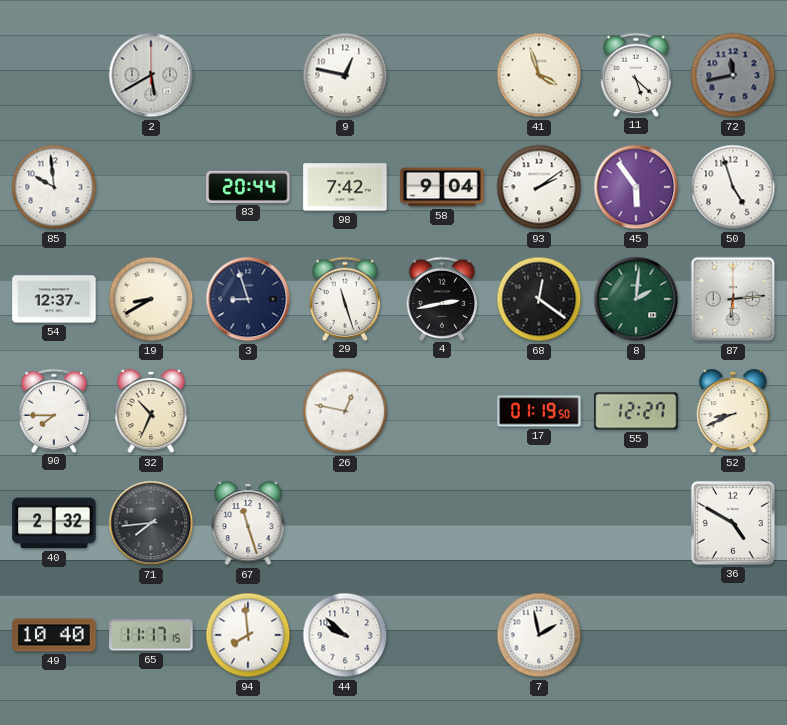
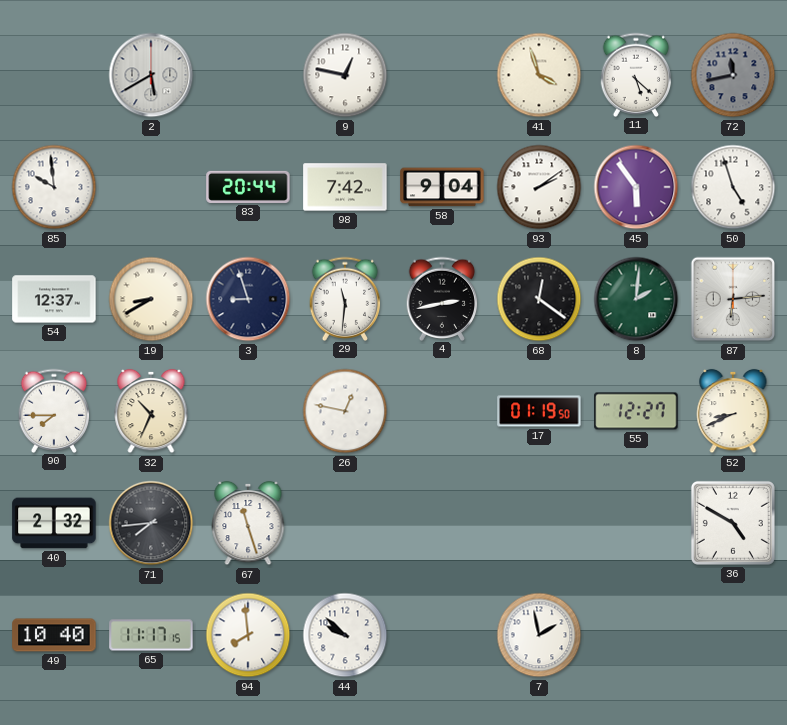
29: 11:27 -> 11:31
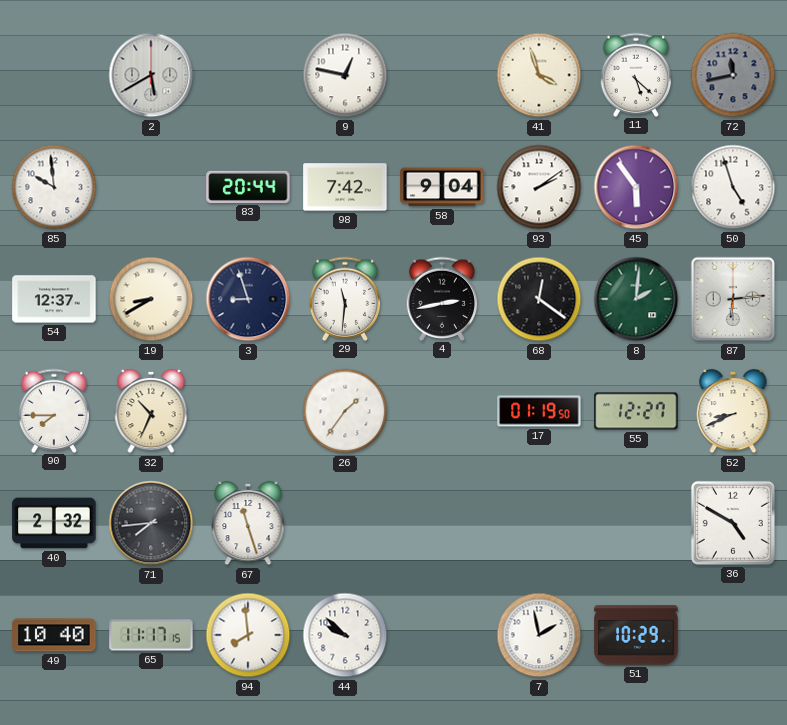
26: 12:47 -> 1:36
51: none -> 10:29
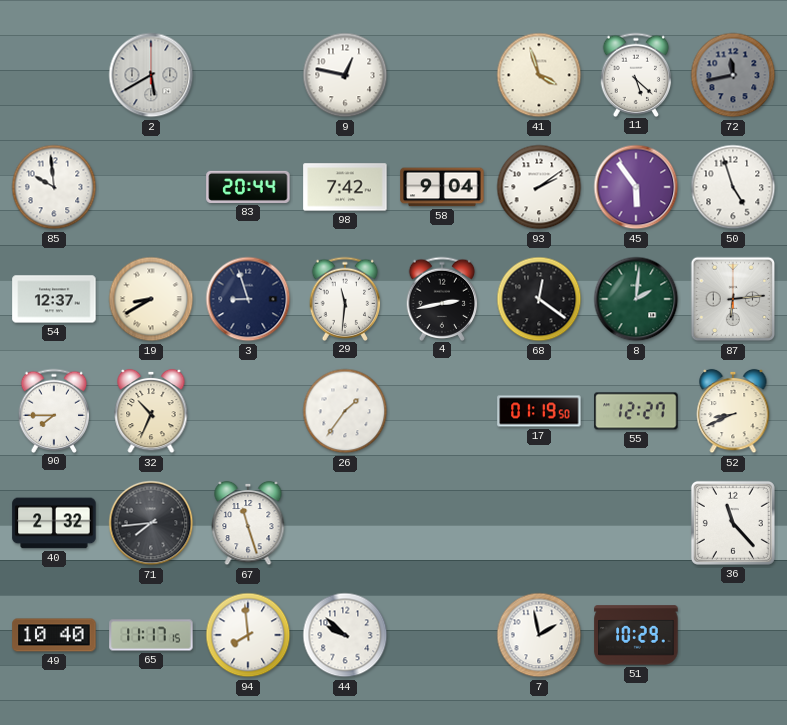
36: 4:50 -> 11:23
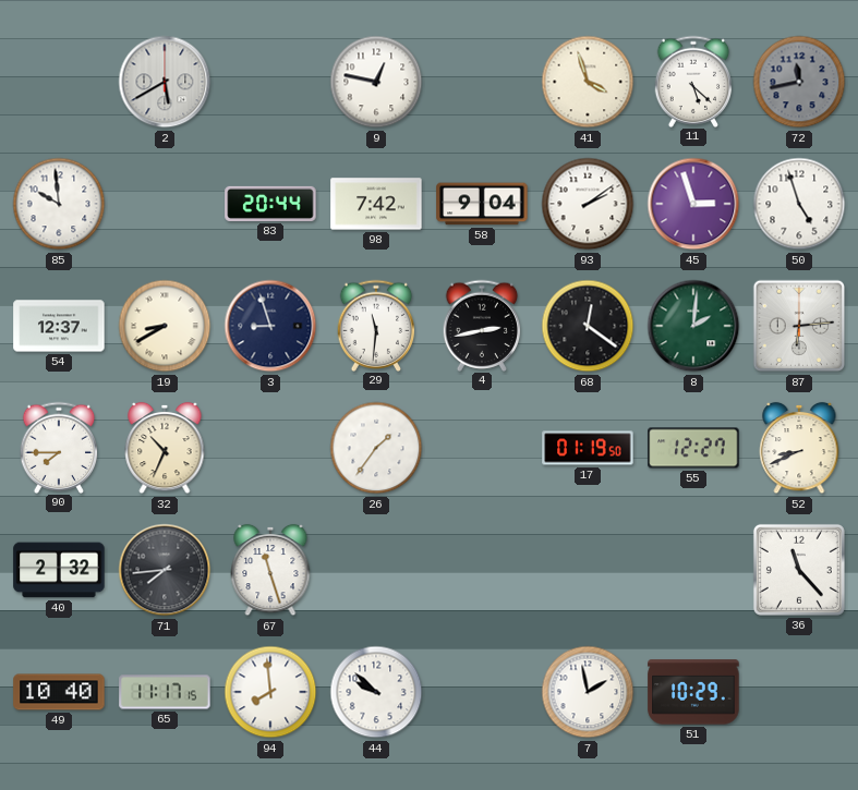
45: 5:54 -> 2:57
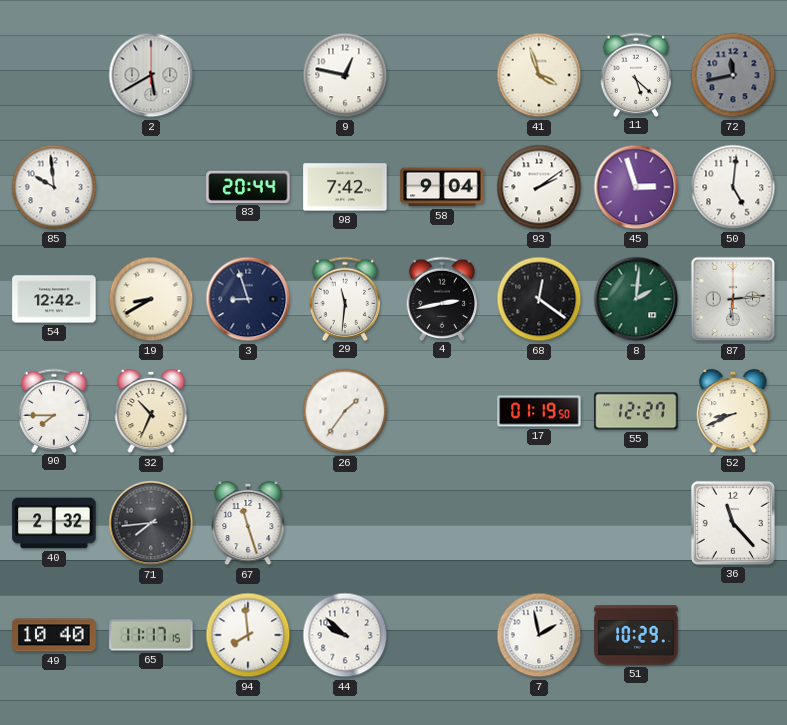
50: 4:57 -> 5:01
54: 12:37 -> 12:42
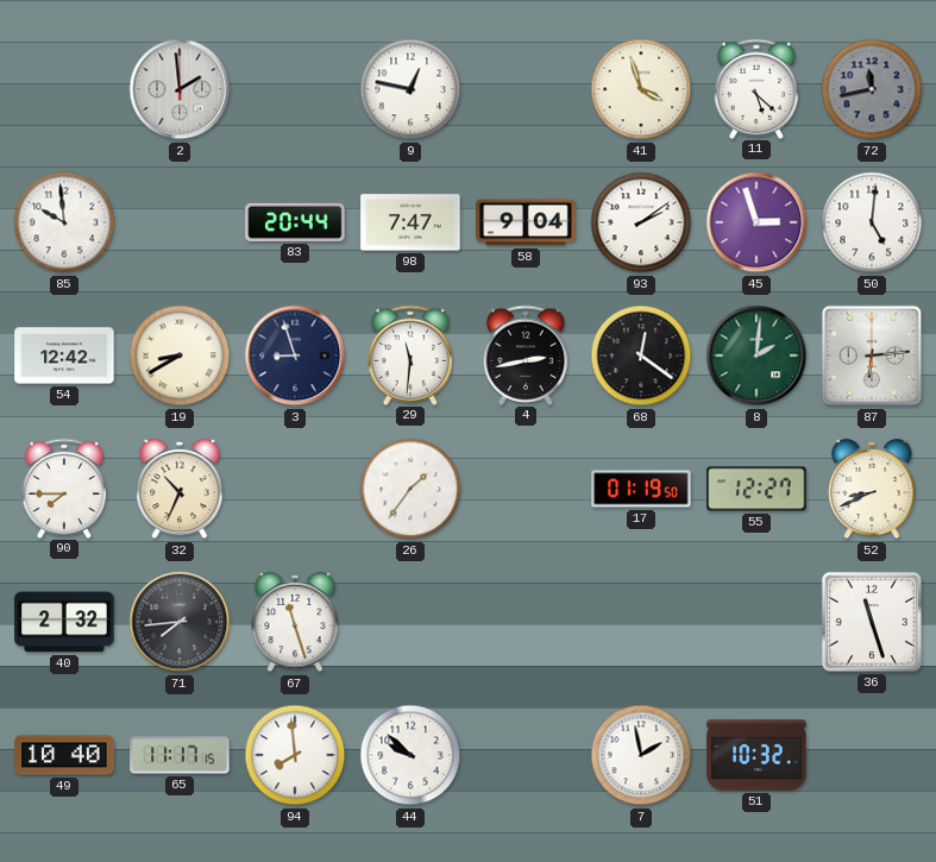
2: 5:40 -> 1:59
98: 7:42 -> 7:47
36: 11:23 -> 11:27
51: 10:29 -> 10:32
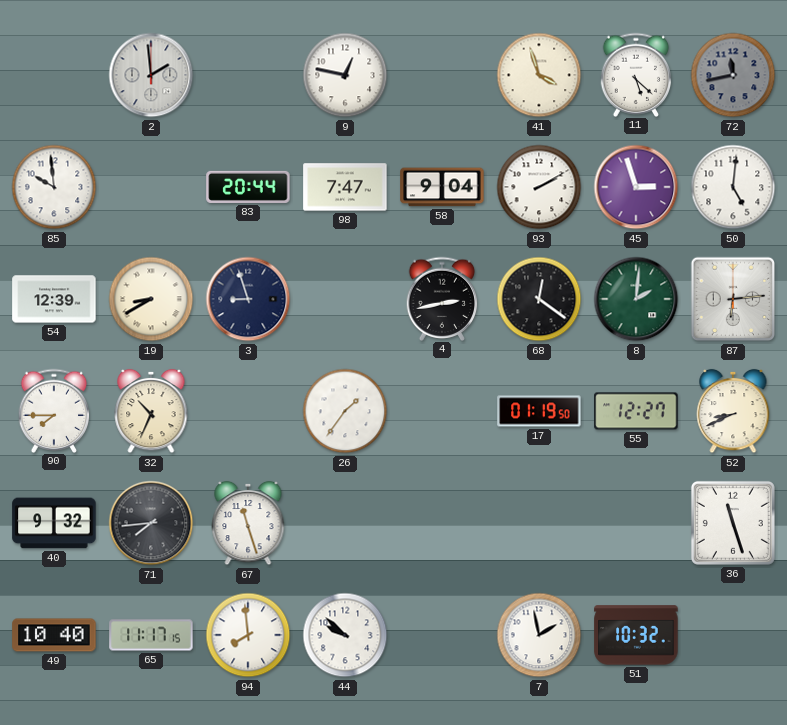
93: 2:09 -> 2:10
54: 12:42 -> 12:39
29: 11:31 -> none
40: 2:32 -> 9:32
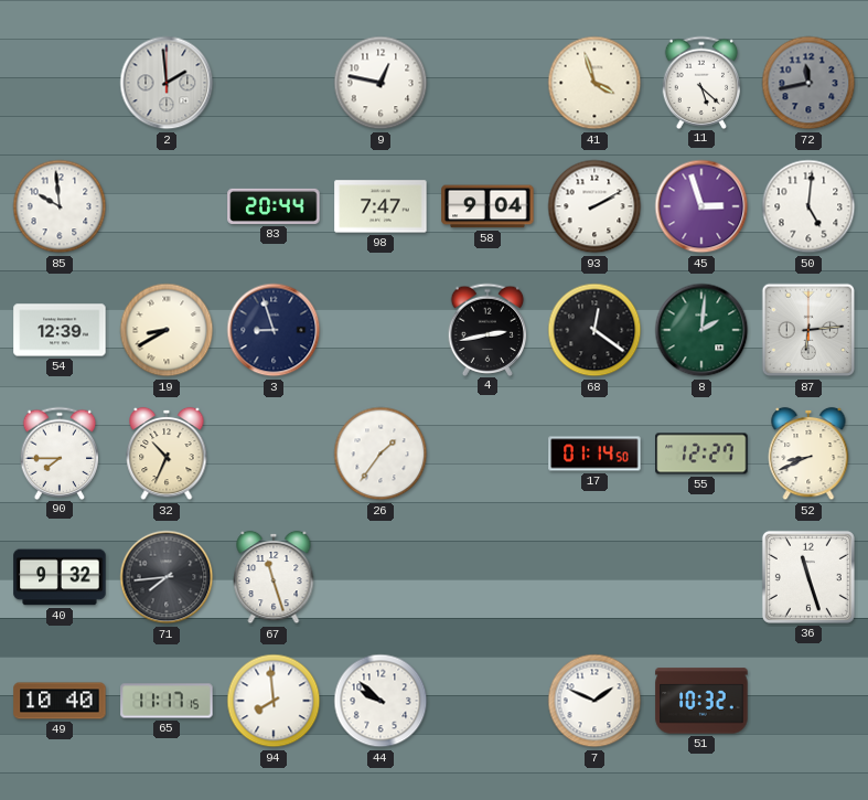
17: 01:19 -> 01:14
7: 1:58 -> 1:49
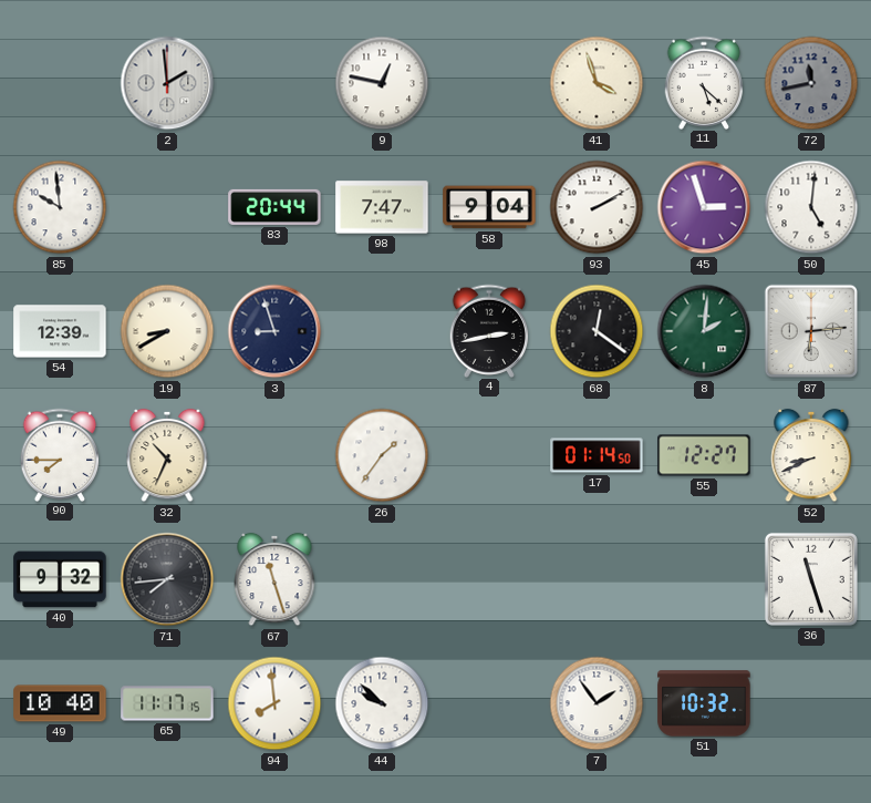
7: 1:49 -> 1:54
